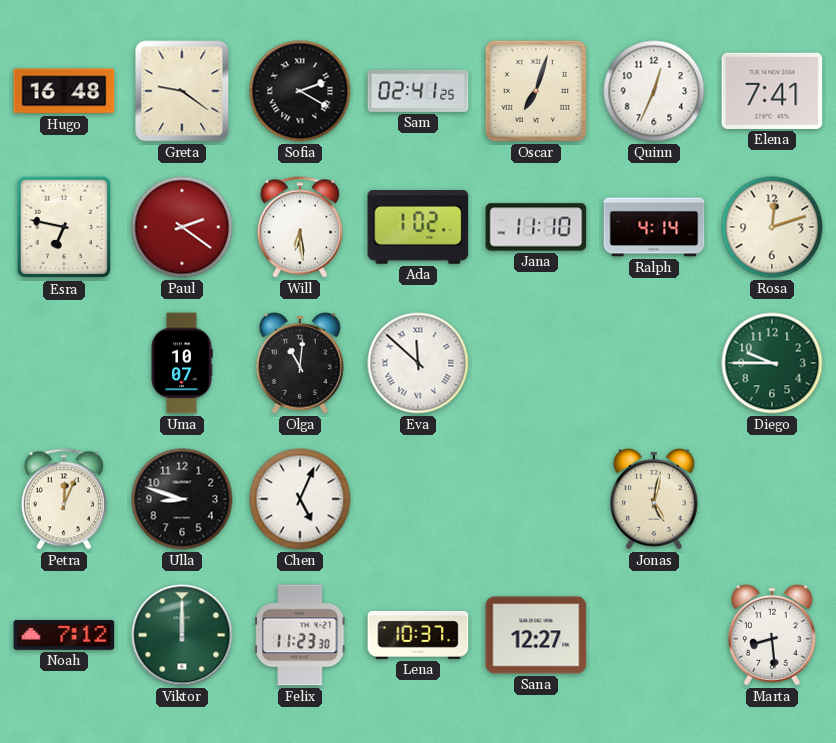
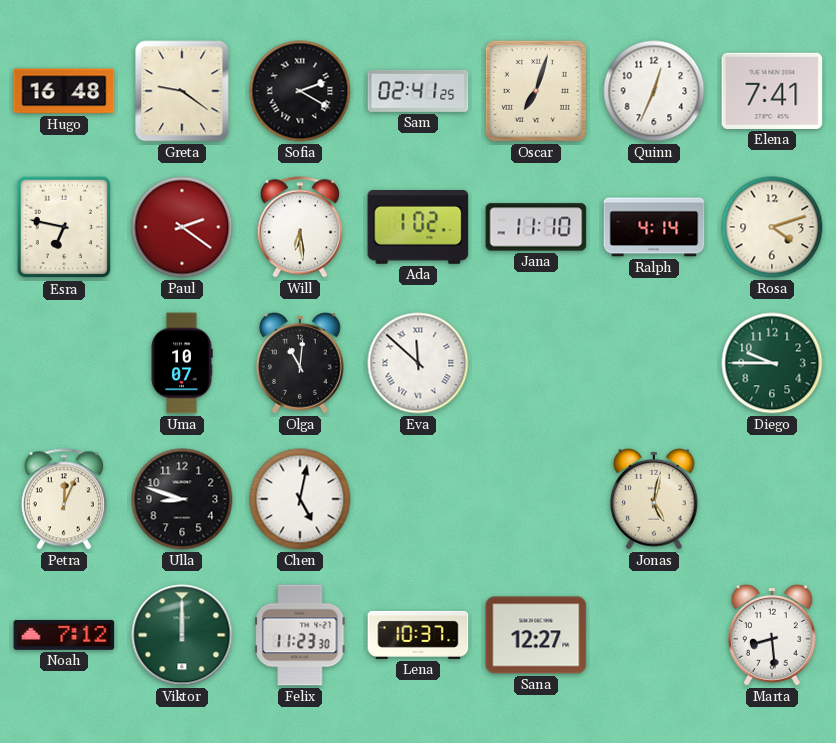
Rosa: 12:12 -> 4:12
Chen: 5:04 -> 5:02
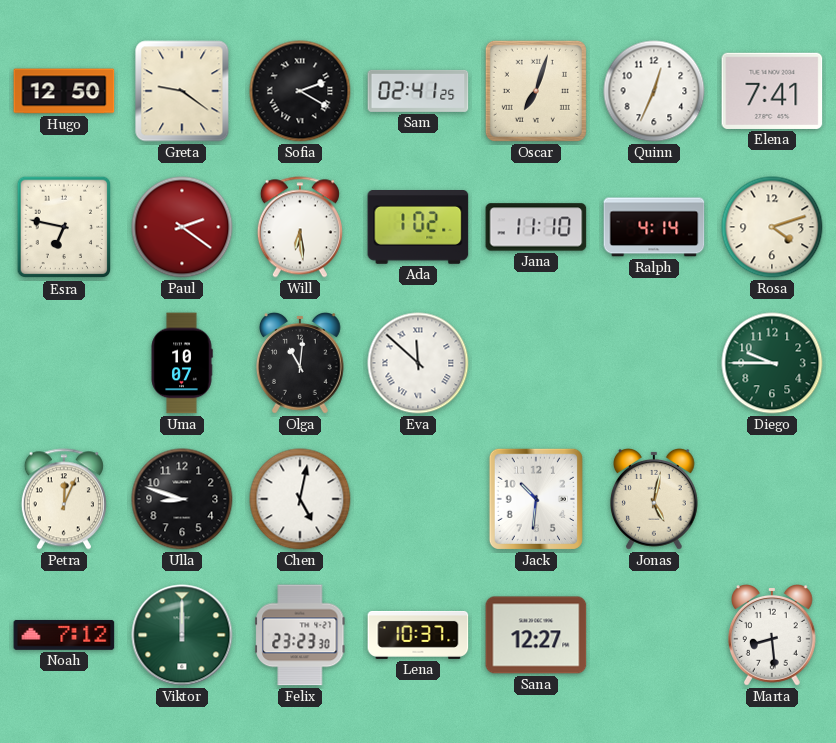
Hugo: 16:48 -> 12:50
Jack: none -> 10:31
Felix: 11:23 -> 23:23
